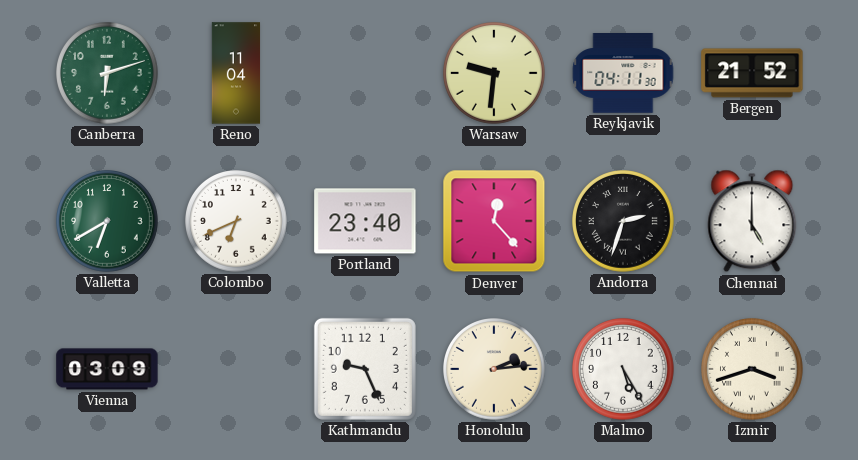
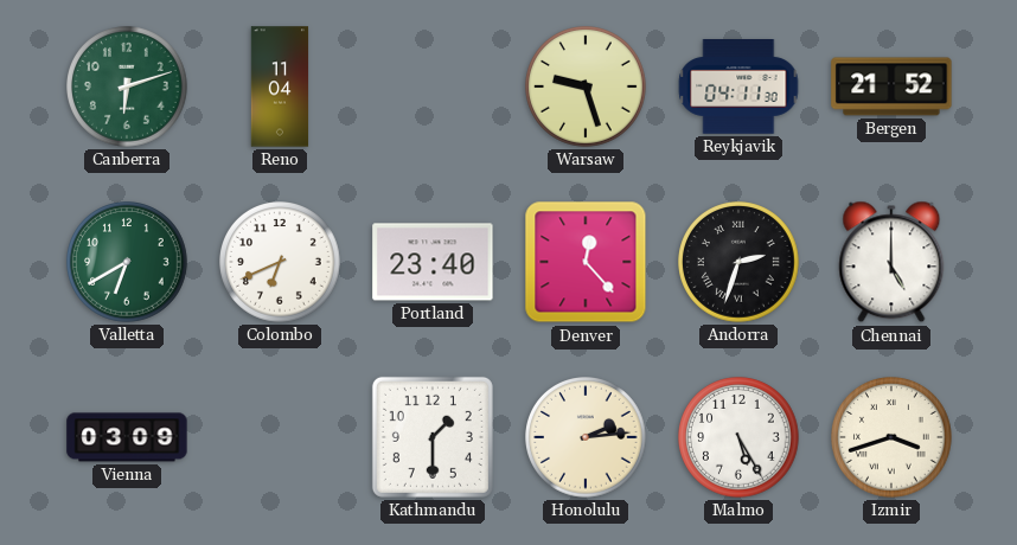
Warsaw: 9:31 -> 9:27
Kathmandu: 9:26 -> 1:30
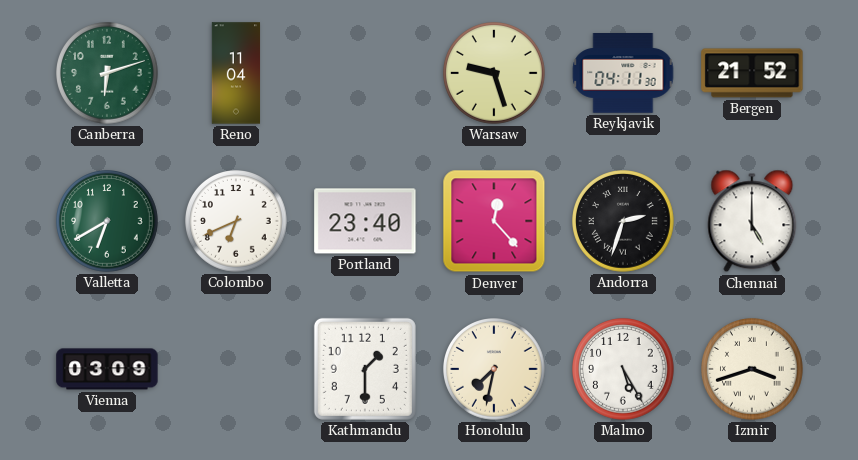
Honolulu: 2:14 -> 7:32
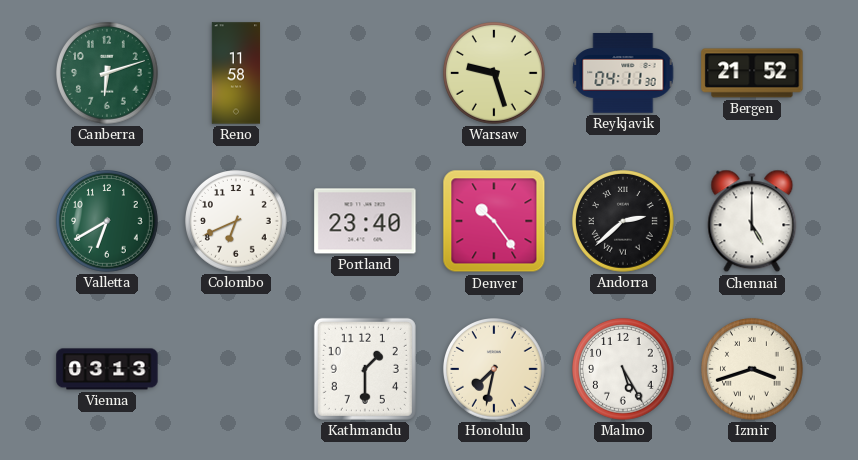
Reno: 11:04 -> 11:58
Denver: 12:23 -> 10:24
Andorra: 2:33 -> 2:38
Vienna: 03:09 -> 03:13
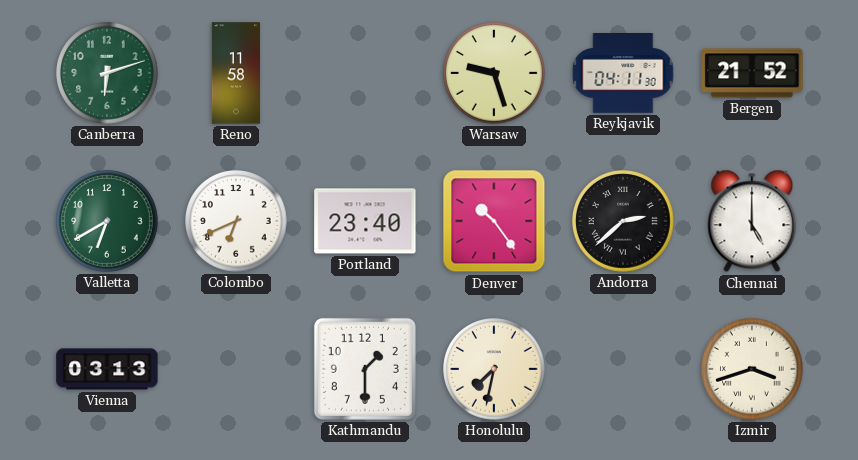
Malmo: 5:25 -> none
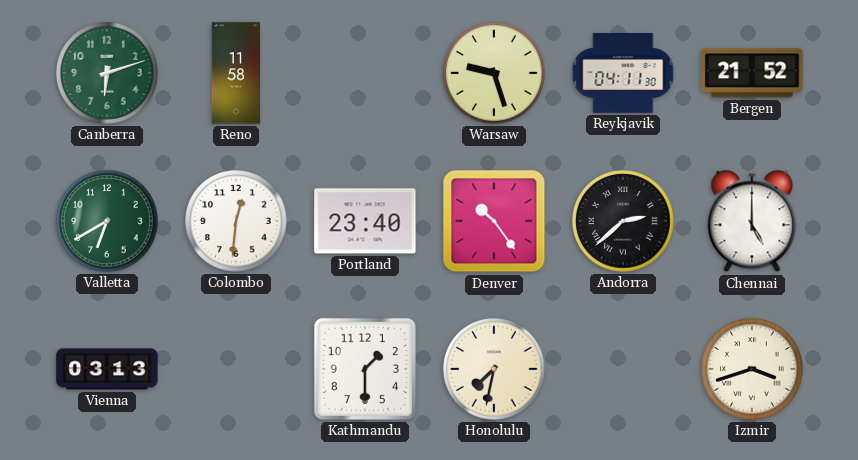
Colombo: 6:41 -> 12:31
